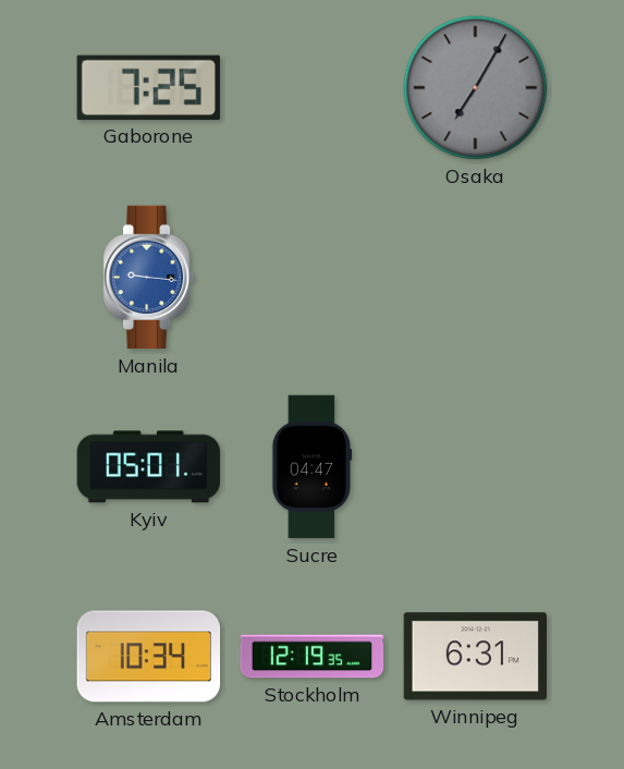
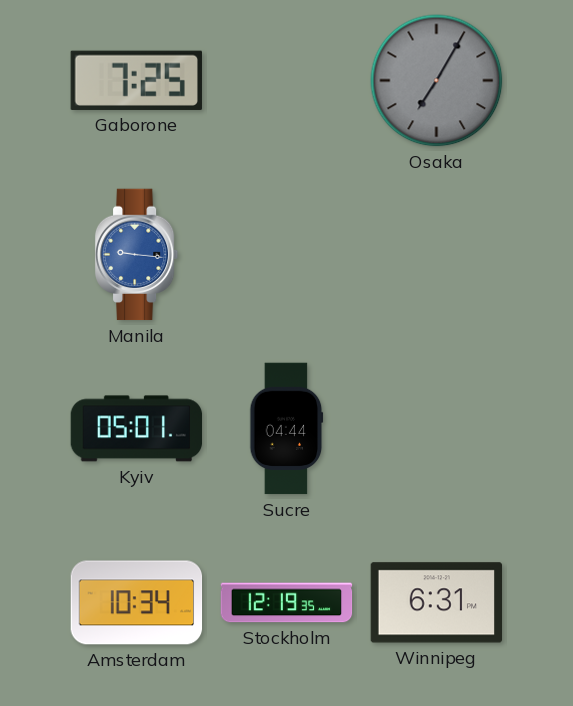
Sucre: 04:47 -> 04:44
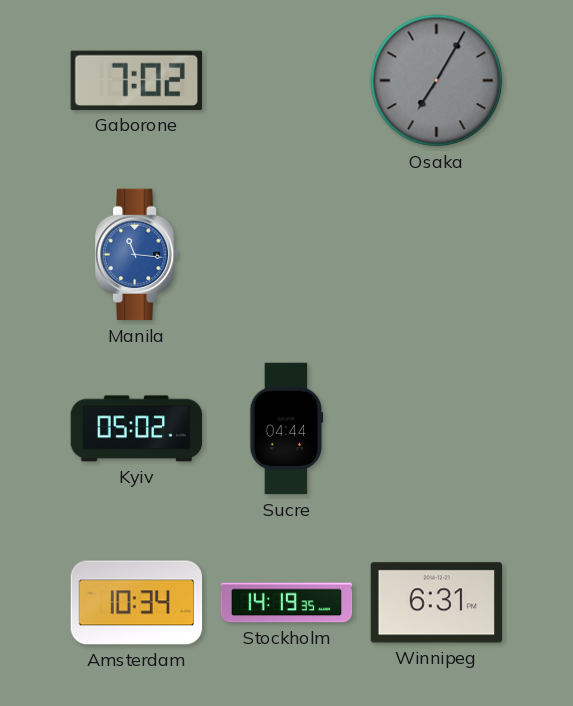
Gaborone: 7:25 -> 7:02
Manila: 9:16 -> 11:16
Kyiv: 05:01 -> 05:02
Stockholm: 12:19 -> 14:19
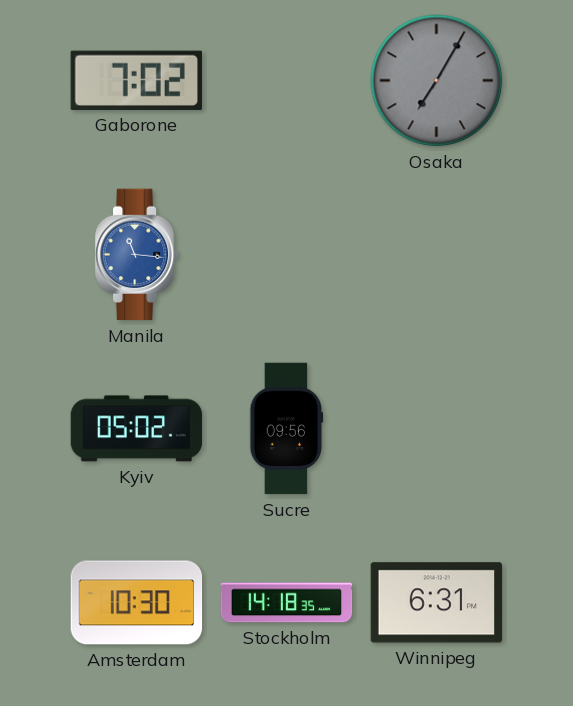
Sucre: 04:44 -> 09:56
Amsterdam: 10:34 -> 10:30
Stockholm: 14:19 -> 14:18
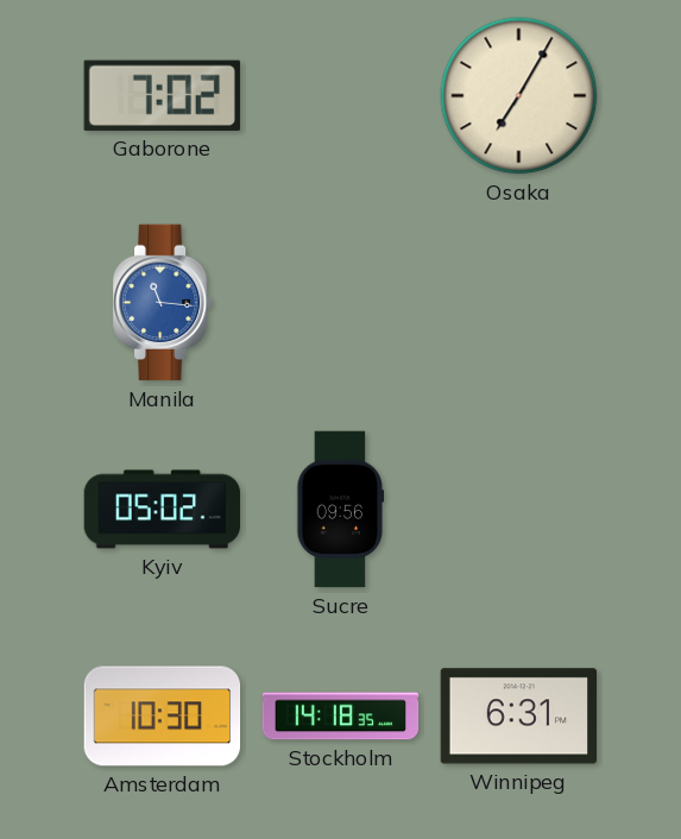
Osaka dial: grey -> cream
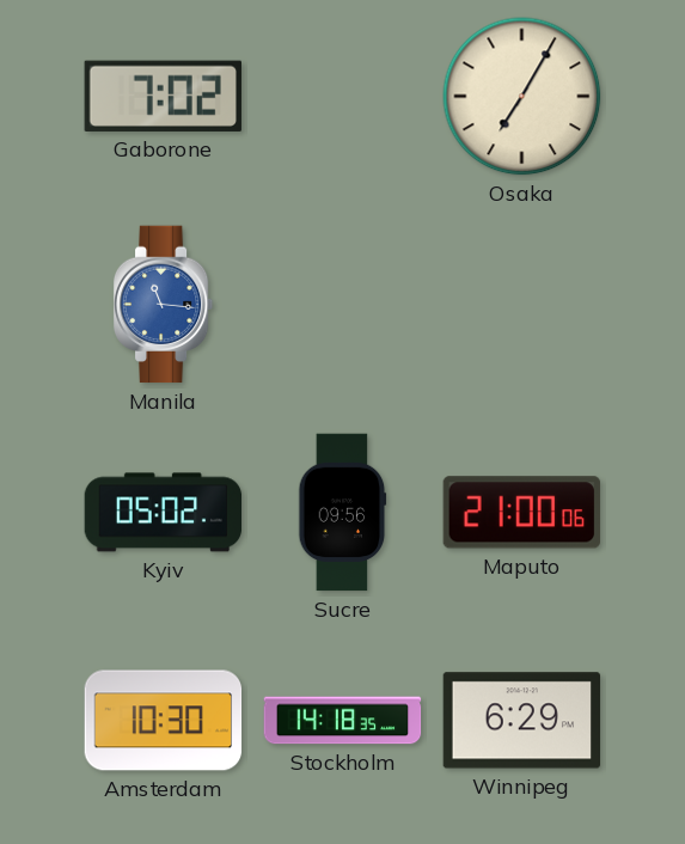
Maputo: none -> 21:00
Winnipeg: 6:31 -> 6:29
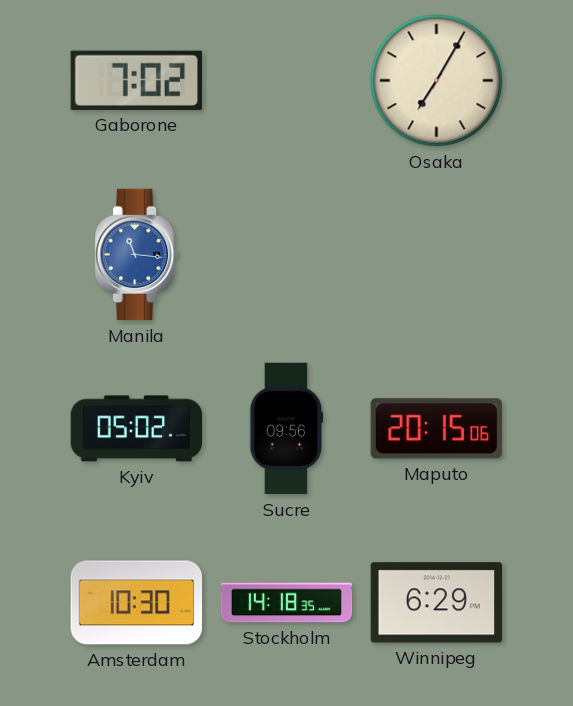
Maputo: 21:00 -> 20:15
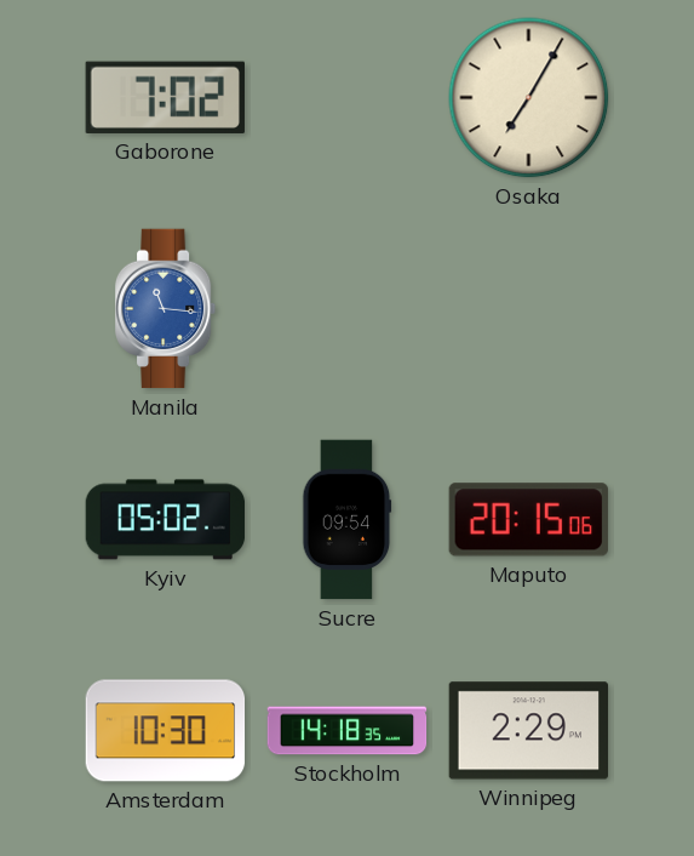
Sucre: 09:56 -> 09:54
Winnipeg: 6:29 -> 2:29
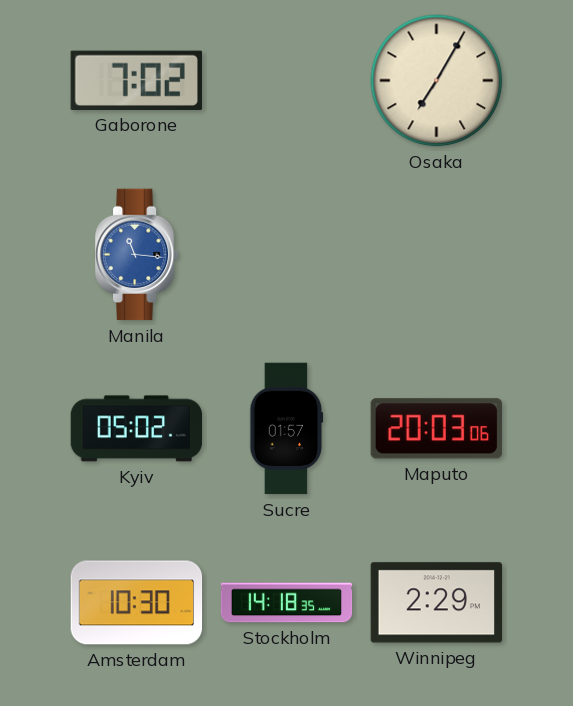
Sucre: 09:54 -> 01:57
Maputo: 20:15 -> 20:03
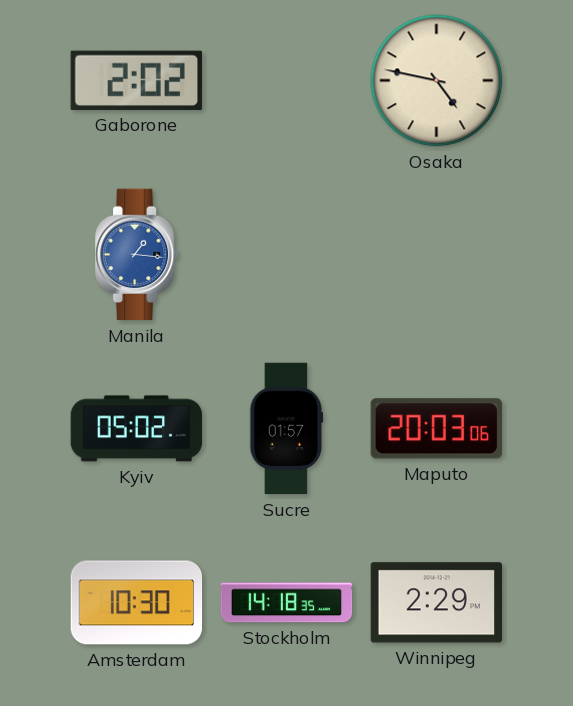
Gaborone: 7:02 -> 2:02
Osaka: 7:05 -> 4:47
Manila: 11:16 -> 1:16
